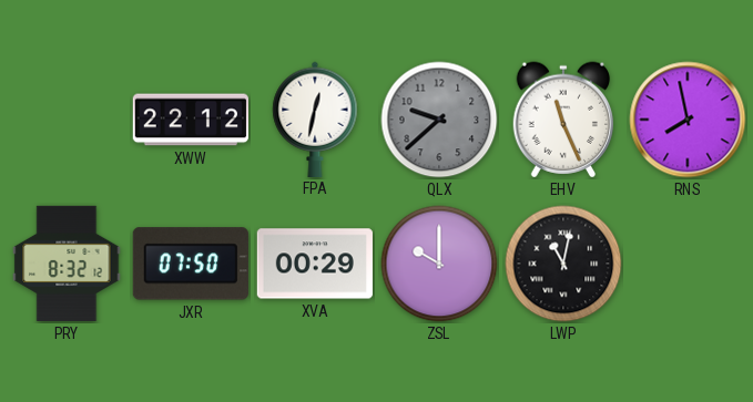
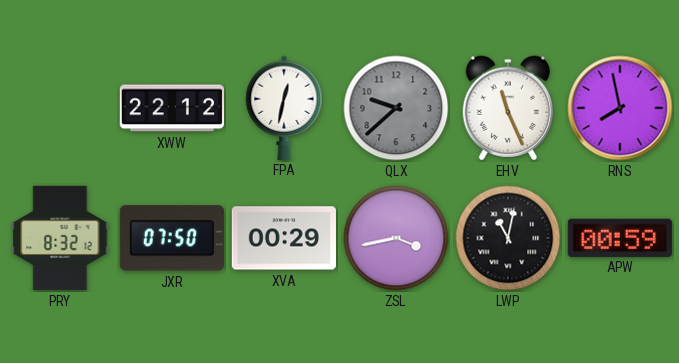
ZSL: 10:00 -> 3:43
APW: none -> 00:59
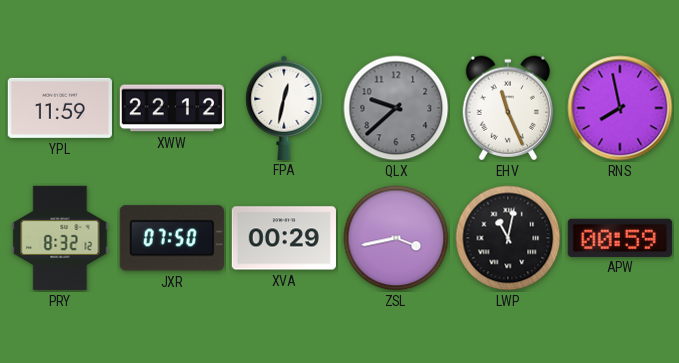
YPL: none -> 11:59
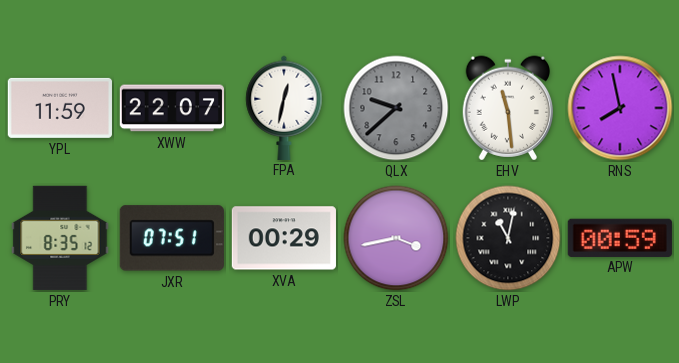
XWW: 22:12 -> 22:07
EHV: 11:26 -> 11:29
PRY: 8:32 -> 8:35
JXR: 07:50 -> 07:51
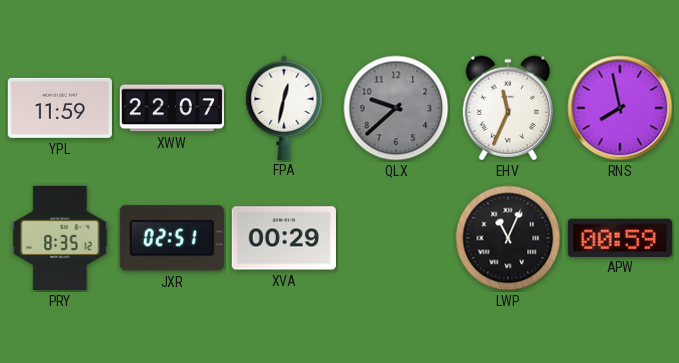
EHV: 11:29 -> 11:34
JXR: 07:51 -> 02:51
ZSL: 3:43 -> none
LWP: 11:02 -> 11:04
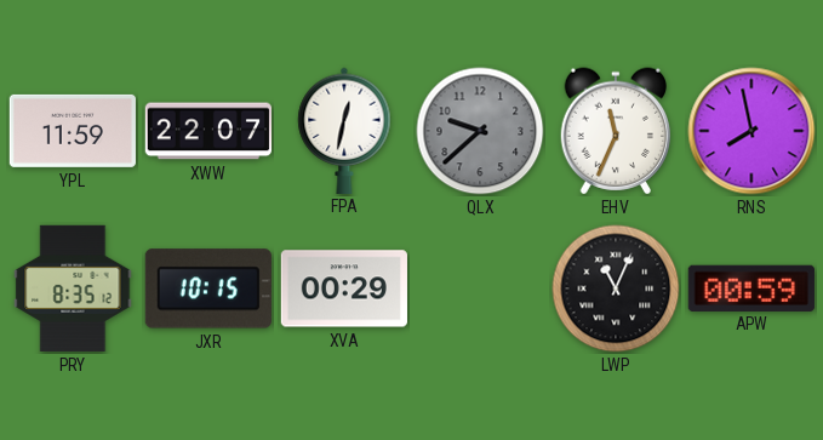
JXR: 02:51 -> 10:15
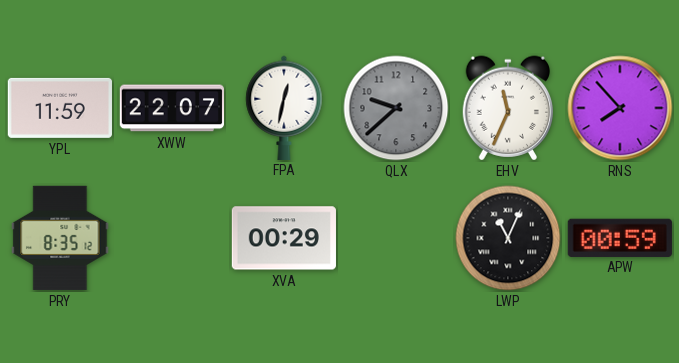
RNS: 7:58 -> 7:53
JXR: 10:15 -> none
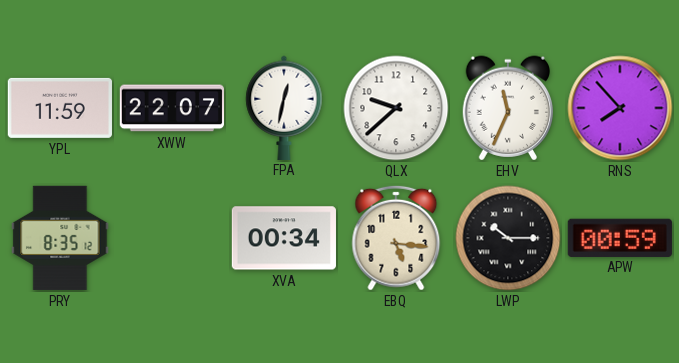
QLX dial: grey -> white
XVA: 00:29 -> 00:34
EBQ: none -> 5:16
LWP: 11:04 -> 10:15
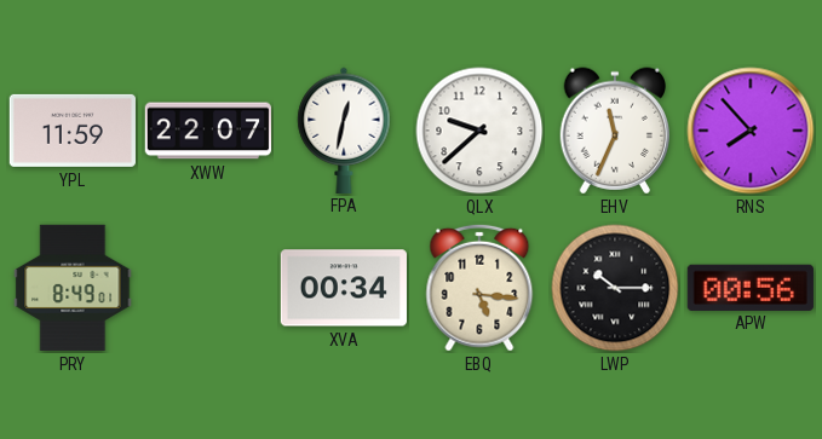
PRY: 8:35 -> 8:49
APW: 00:59 -> 00:56
